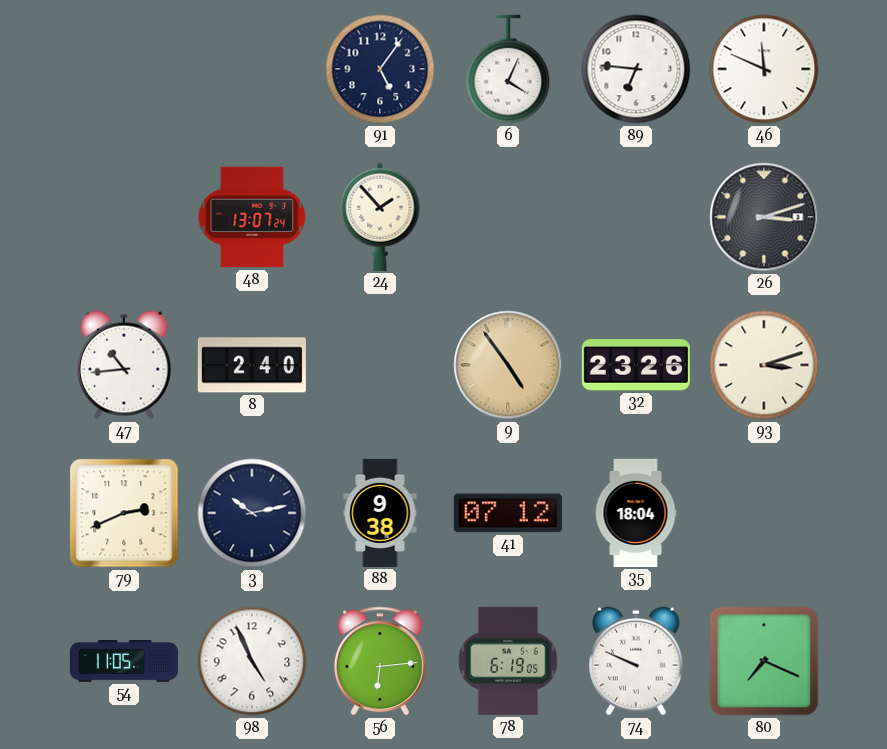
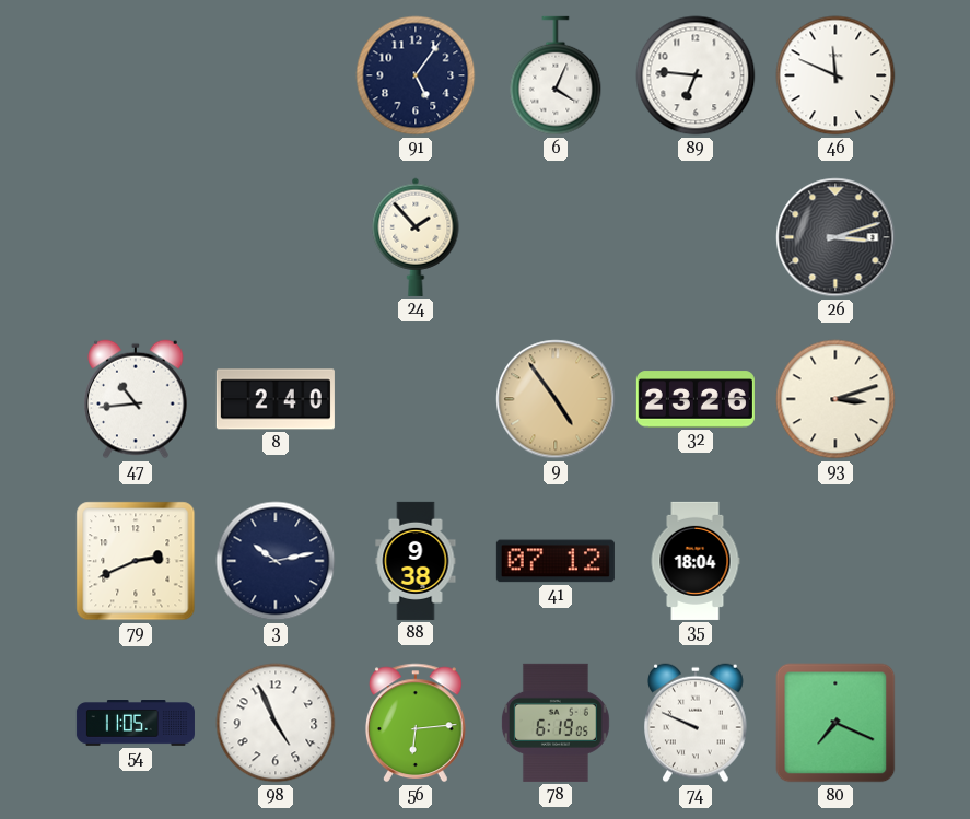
48: 13:07 -> none
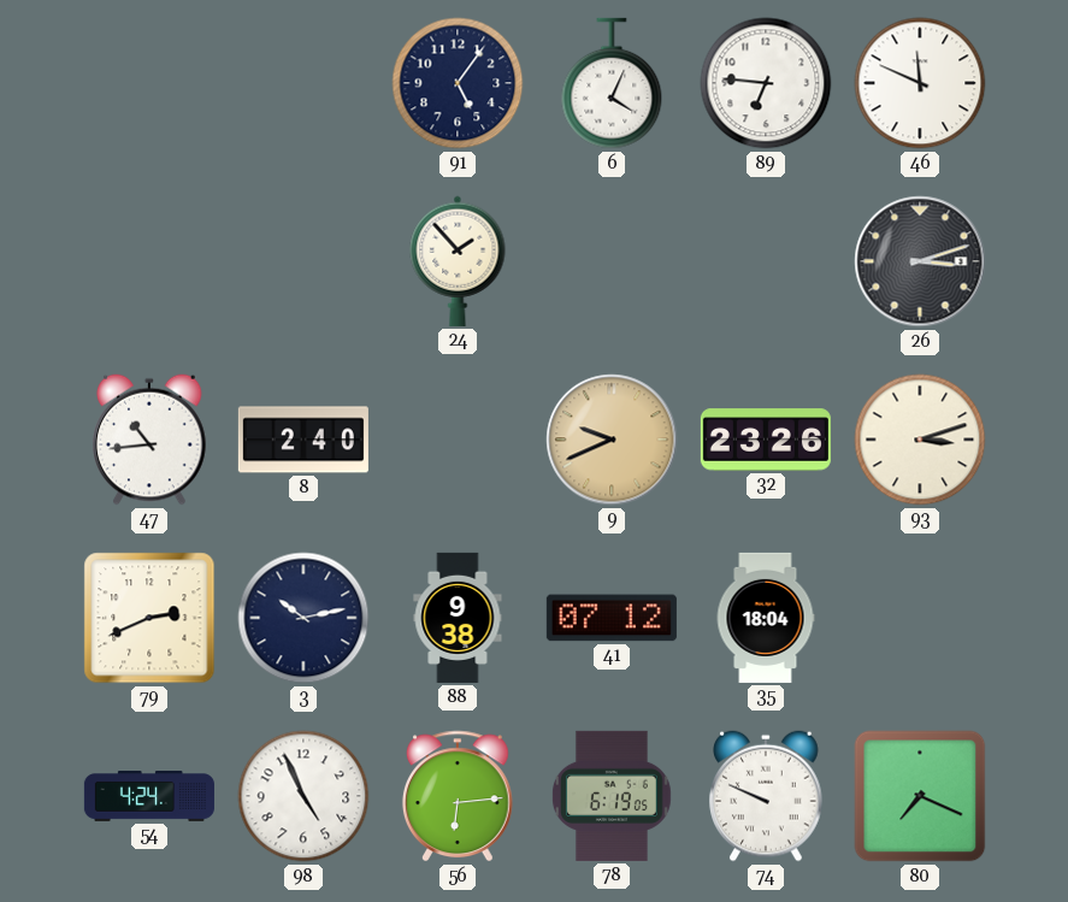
9: 4:54 -> 9:41
54: 11:05 -> 4:24
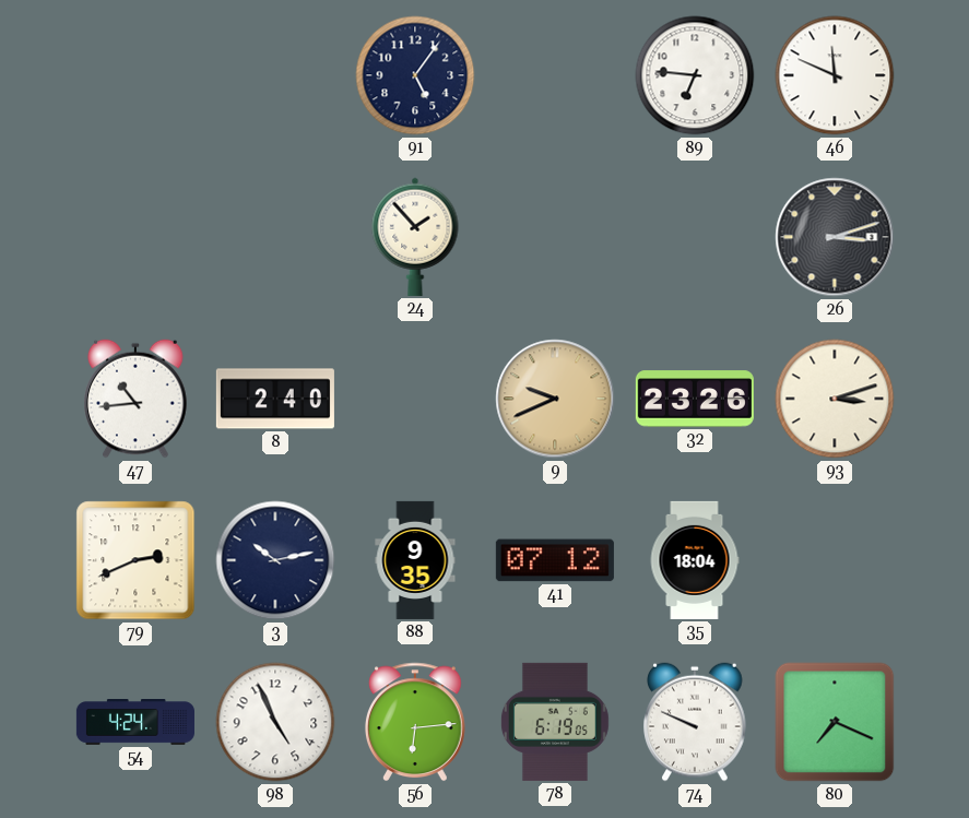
6: 4:04 -> none
88: 9:38 -> 9:35
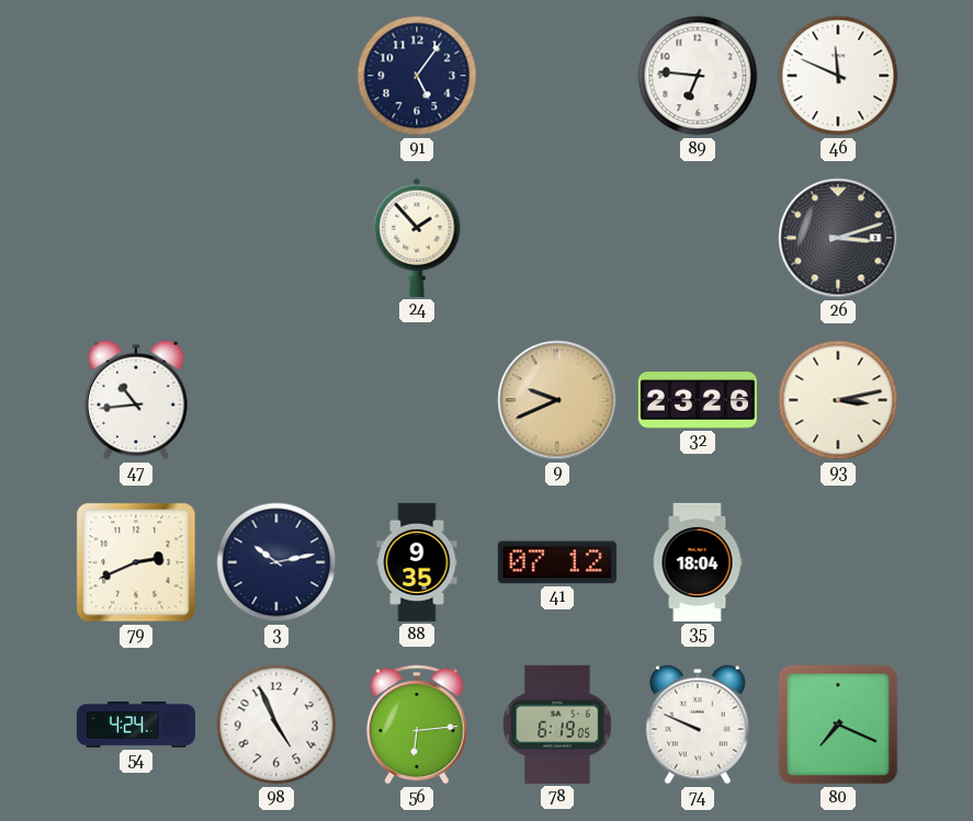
8: 2:40 -> none
93: 3:12 -> 3:13
